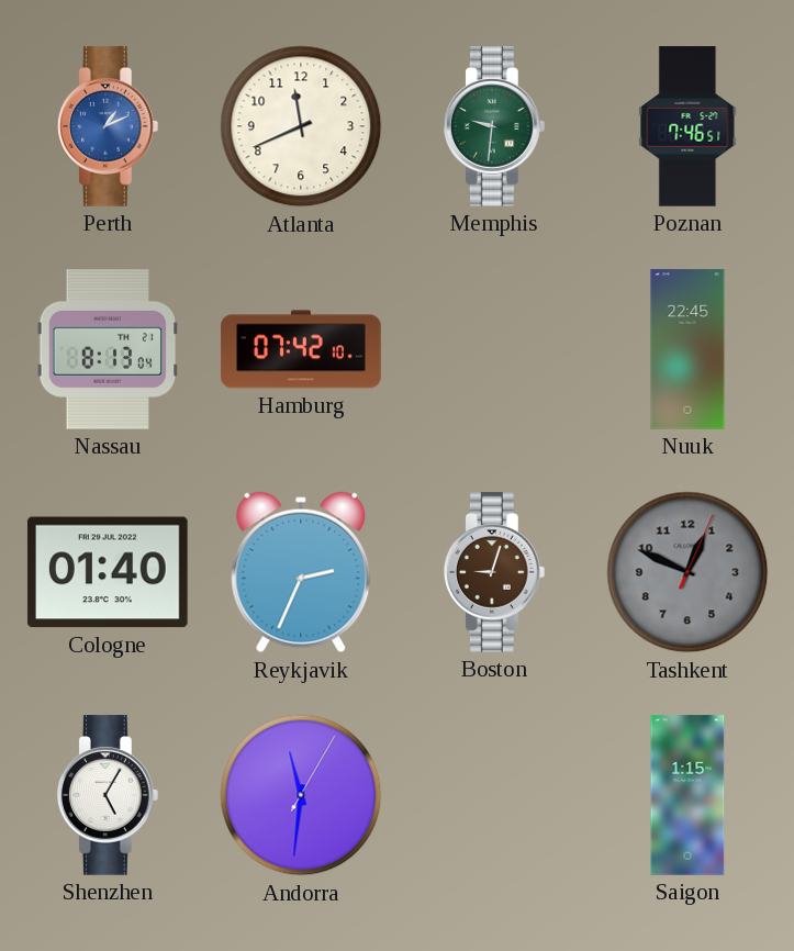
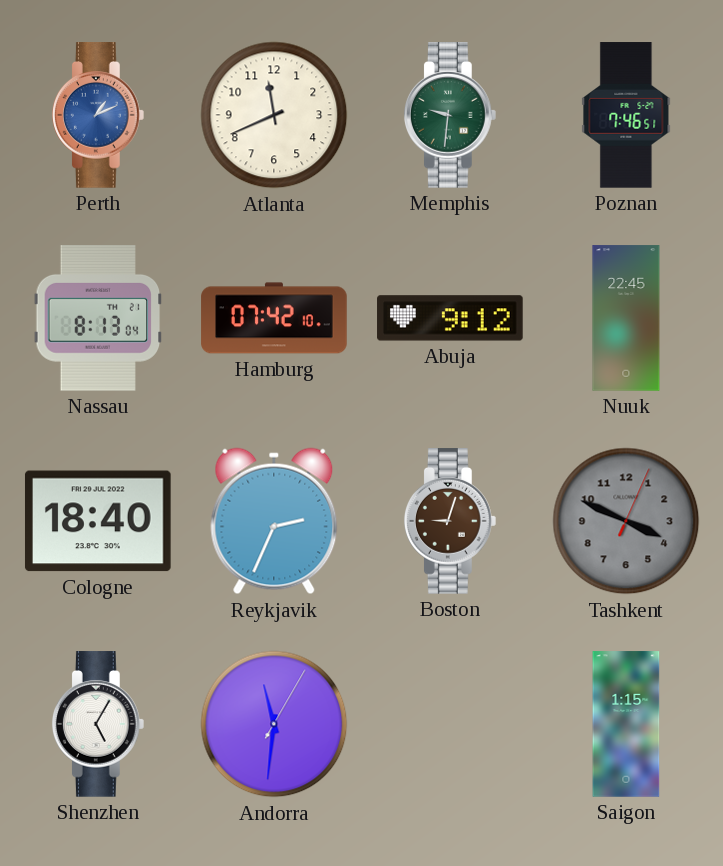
Abuja: none -> 9:12
Cologne: 01:40 -> 18:40
Tashkent: 12:49 -> 3:49
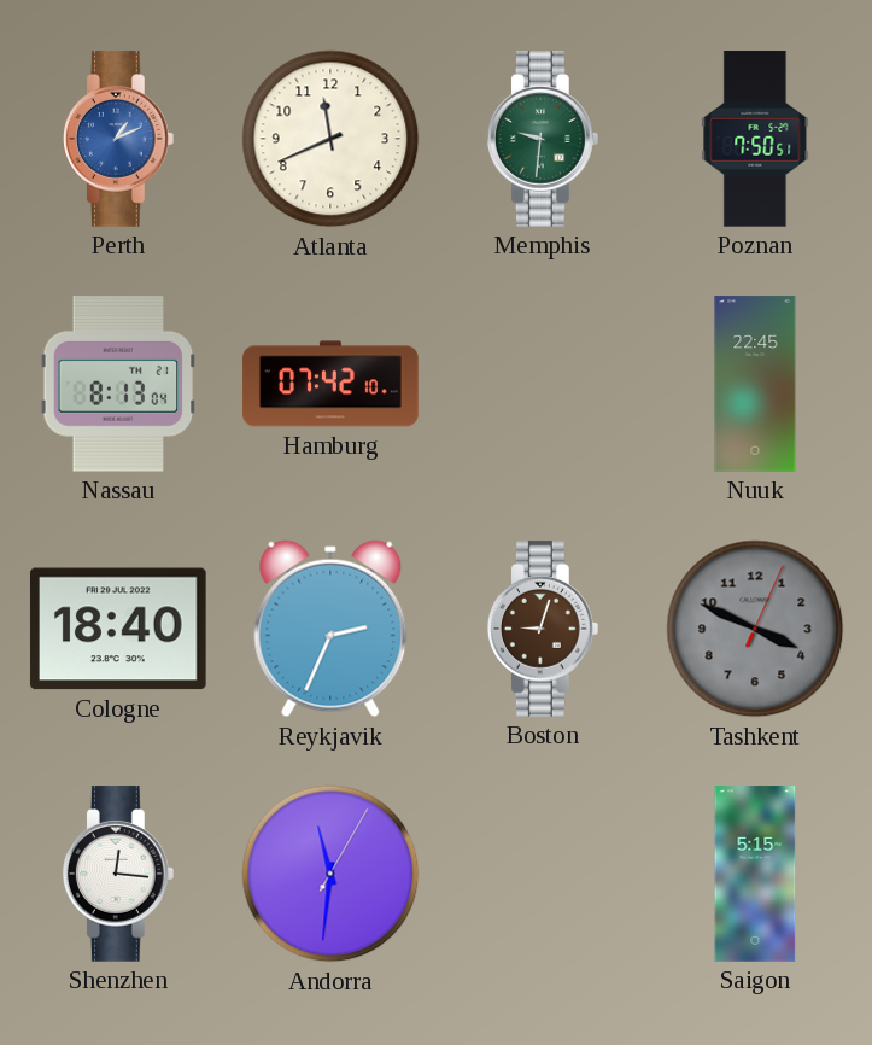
Poznan: 7:46 -> 7:50
Abuja: 9:12 -> none
Shenzhen: 5:05 -> 12:16
Saigon: 1:15 -> 5:15
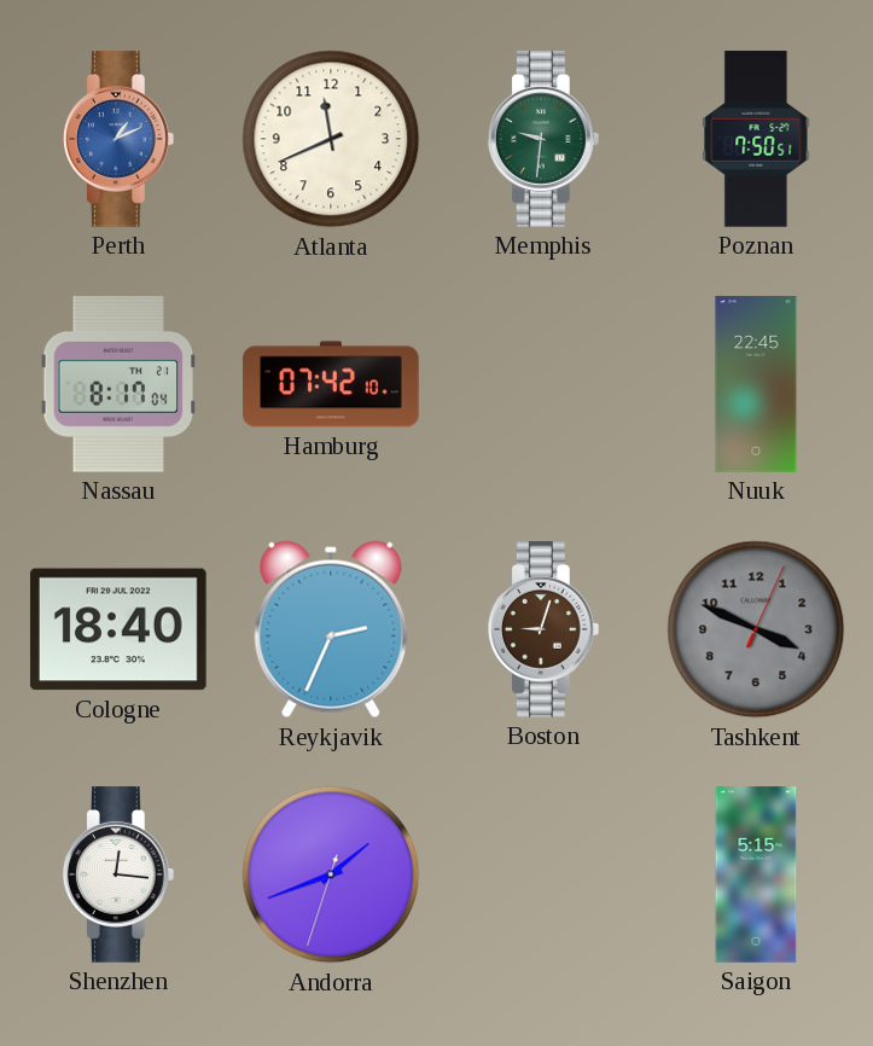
Nassau: 8:13 -> 8:17
Andorra: 11:31 -> 1:41
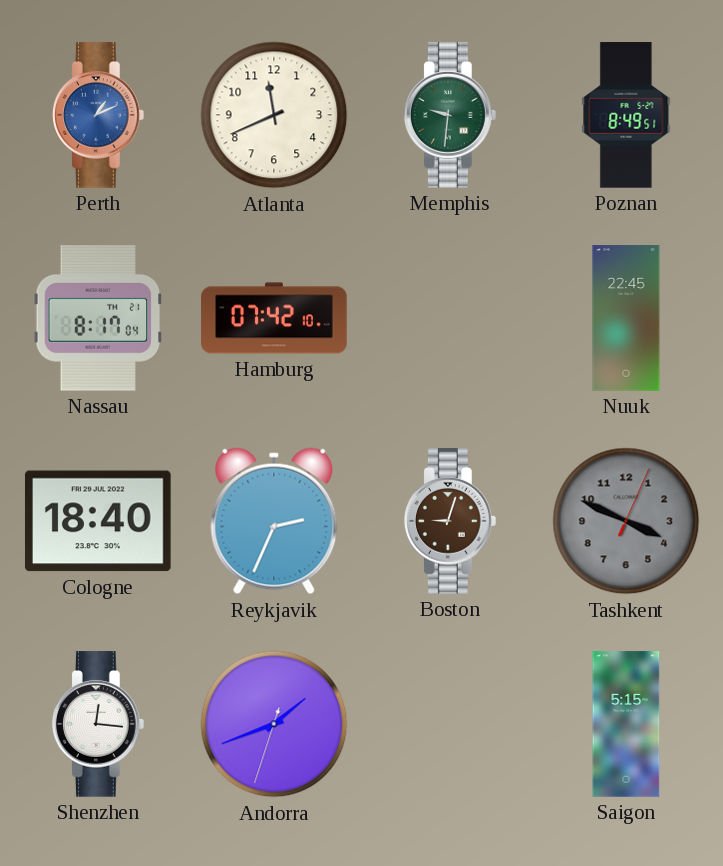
Poznan: 7:50 -> 8:49
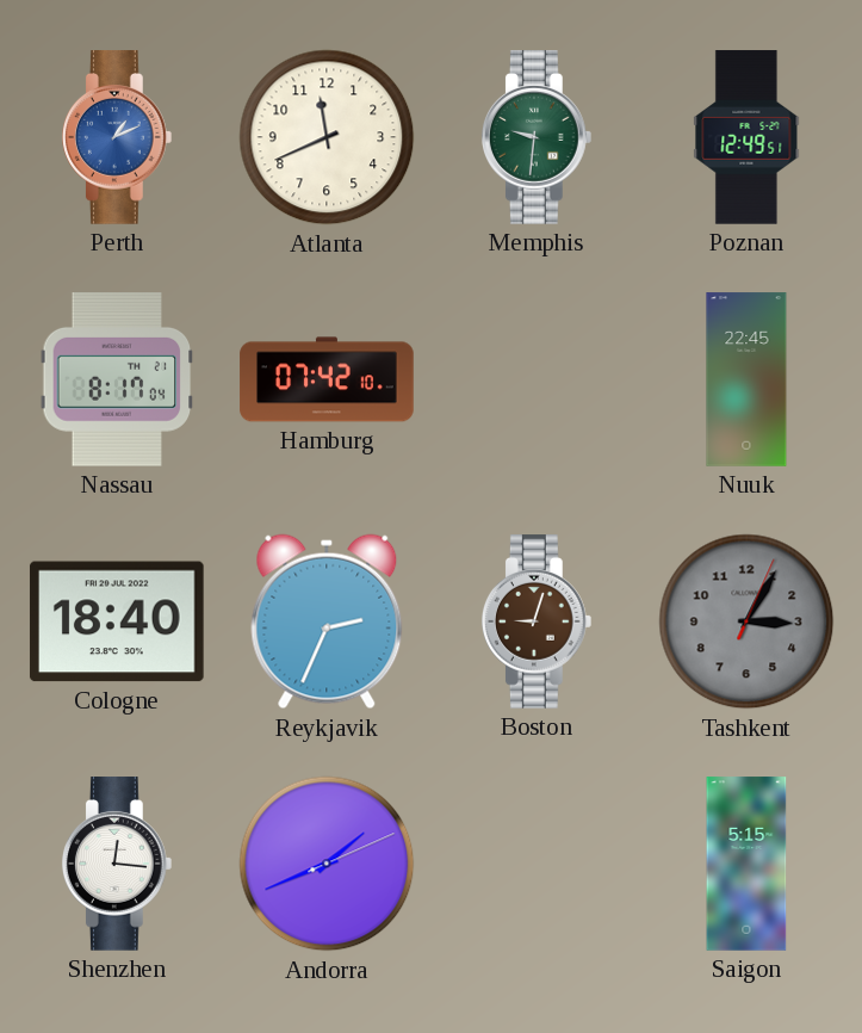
Poznan: 8:49 -> 12:49
Tashkent: 3:49 -> 3:05
Andorra: 1:41:33 -> 1:41:11
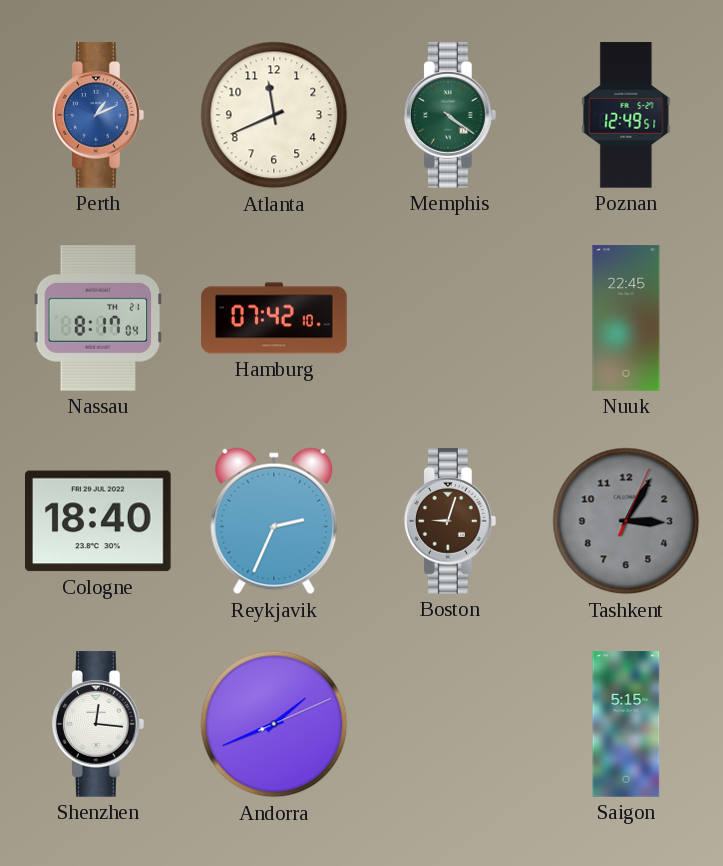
Memphis: 9:31 -> 4:21
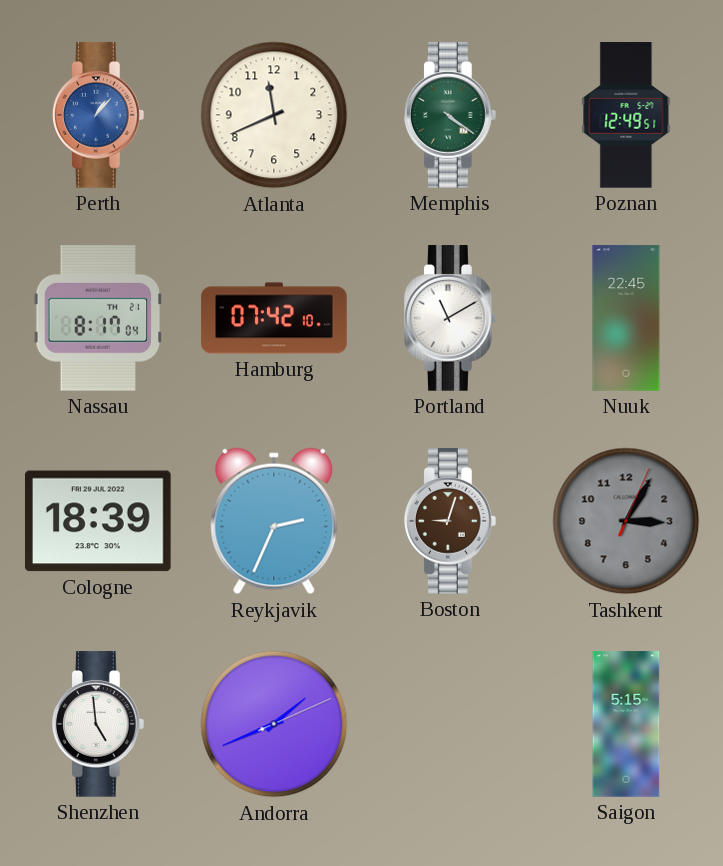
Perth: 1:11 -> 1:07
Portland: none -> 11:10
Cologne: 18:40 -> 18:39
Shenzhen: 12:16 -> 4:59
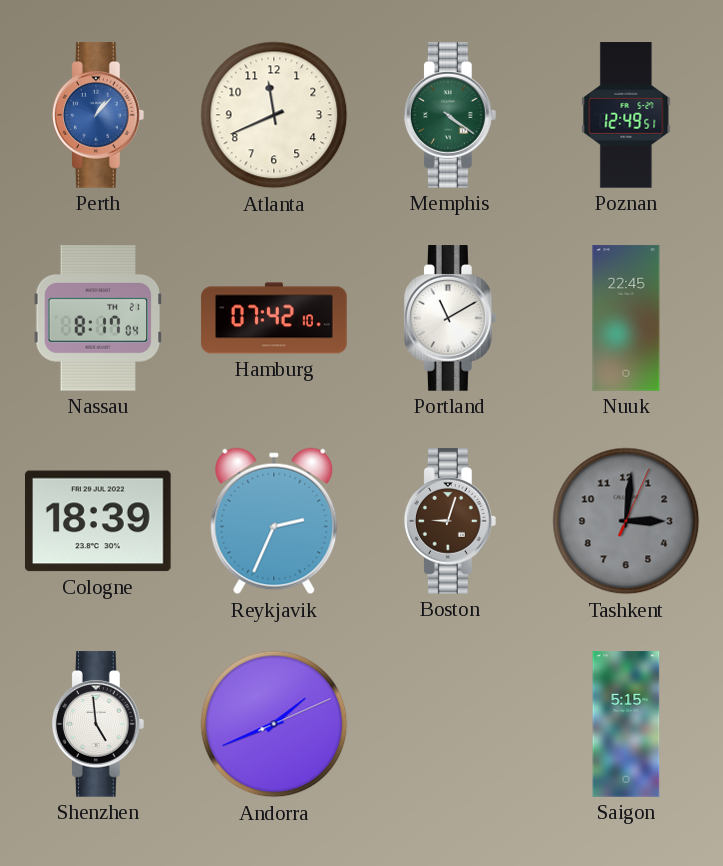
Tashkent: 3:05 -> 3:01
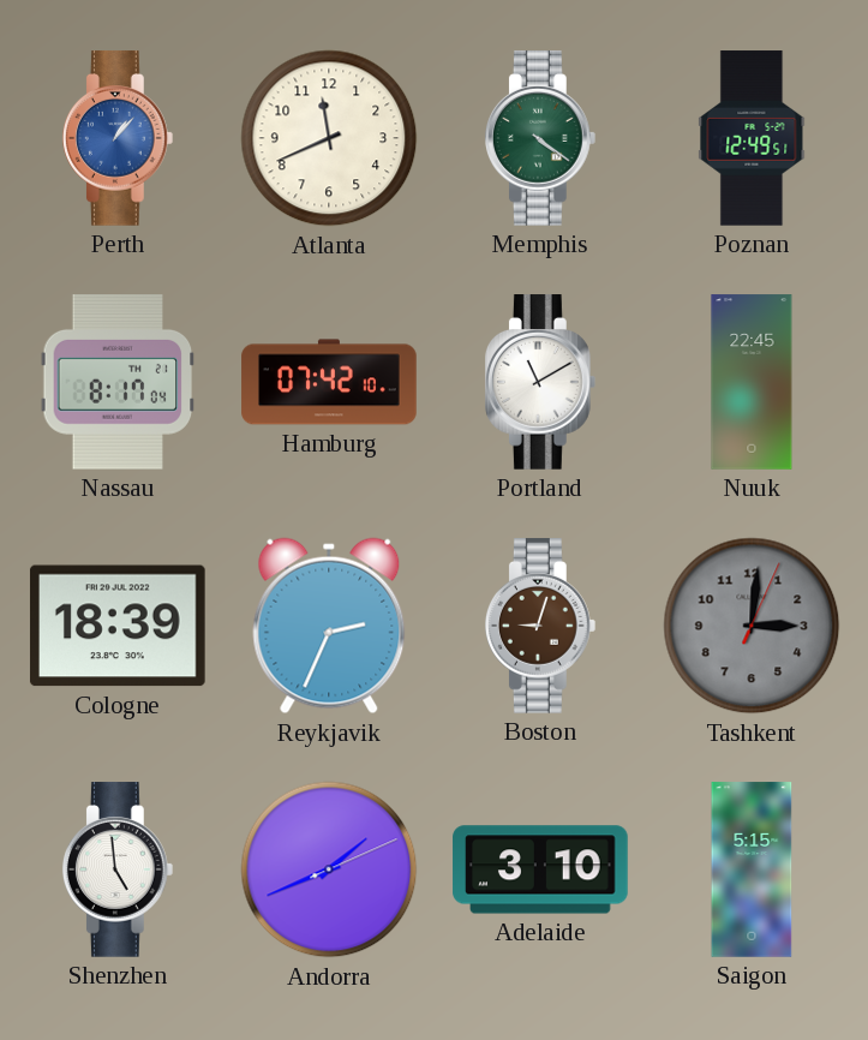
Adelaide: none -> 3:10
